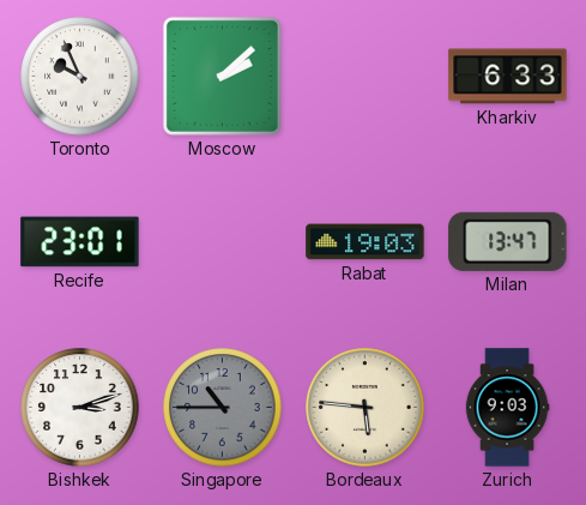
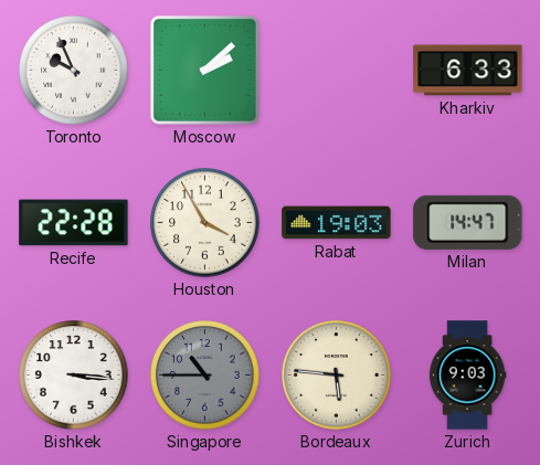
Recife: 23:01 -> 22:28
Houston: none -> 3:55
Milan: 13:47 -> 14:47
Bishkek: 3:12 -> 3:16
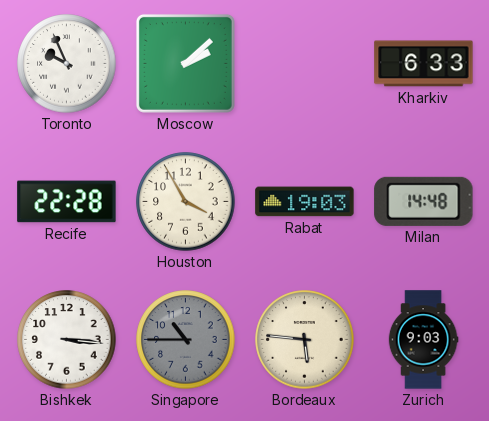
Milan: 14:47 -> 14:48
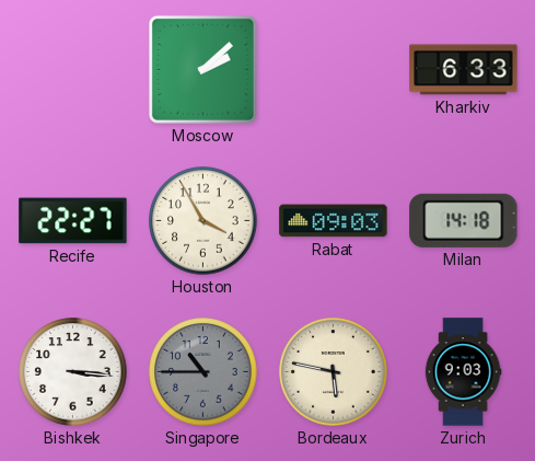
Toronto: 9:56 -> none
Recife: 22:28 -> 22:27
Rabat: 19:03 -> 09:03
Milan: 14:48 -> 14:18
Bordeaux: 5:46 -> 5:47
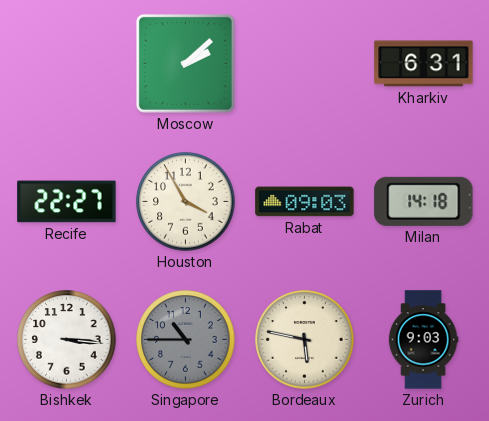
Kharkiv: 6:33 -> 6:31
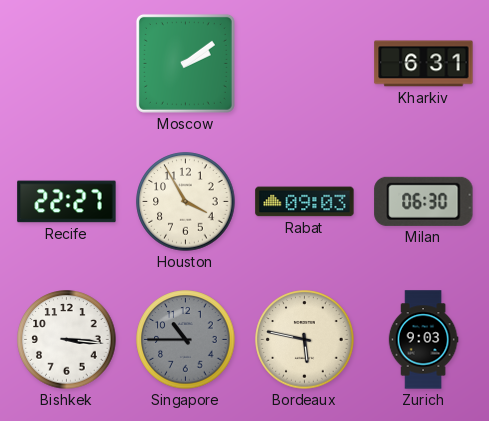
Moscow: 2:08 -> 2:09
Milan: 14:18 -> 06:30
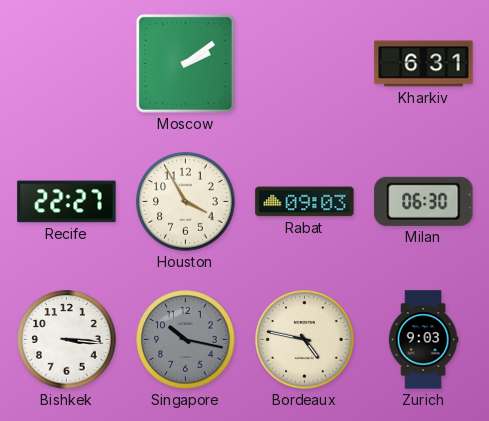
Singapore: 10:45 -> 10:17
Bordeaux: 5:47 -> 4:47
